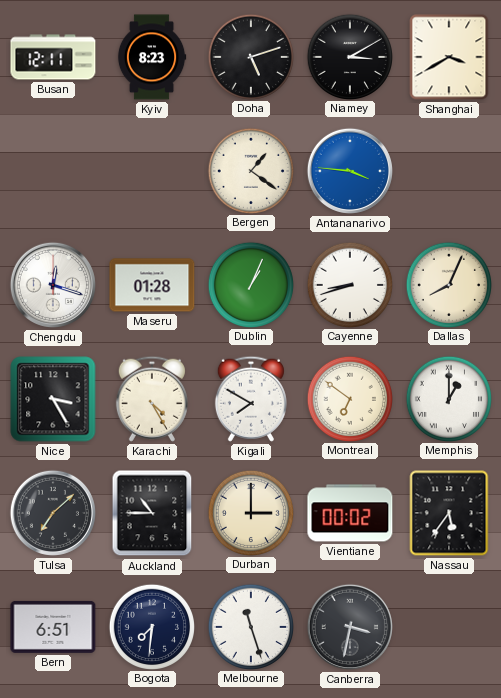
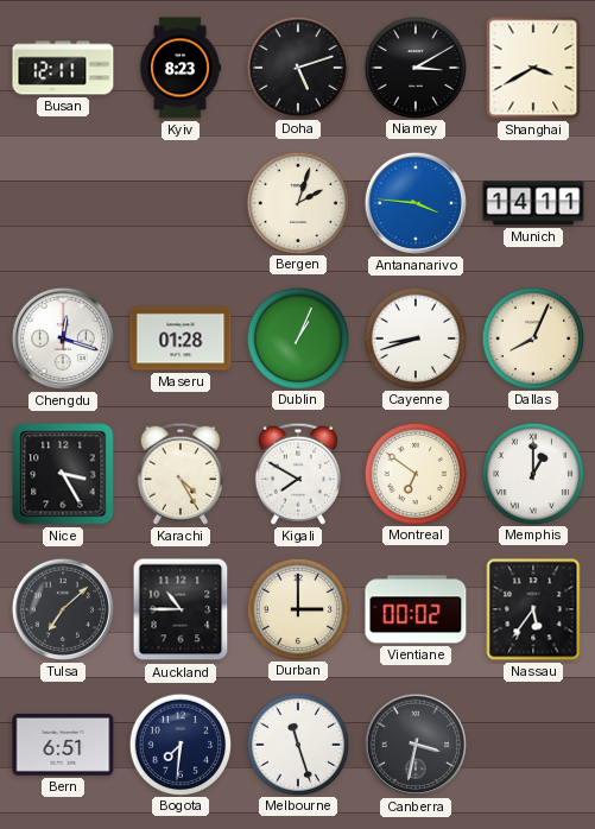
Bergen: 1:21 -> 2:03
Munich: none -> 14:11
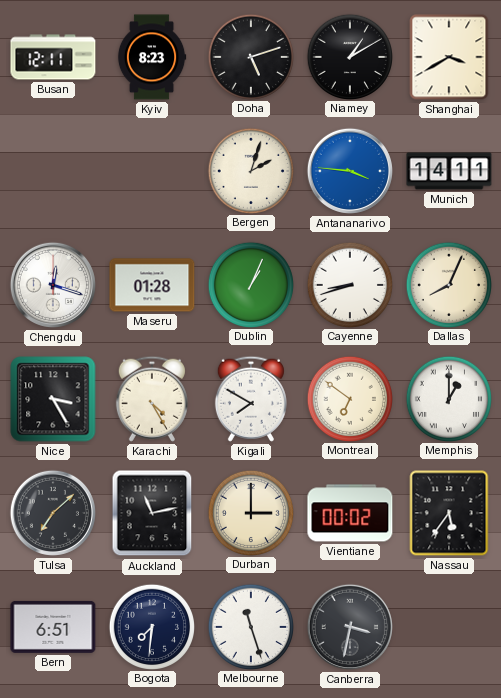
Niamey: 3:10 -> 1:10
Auckland: 10:45 -> 11:13
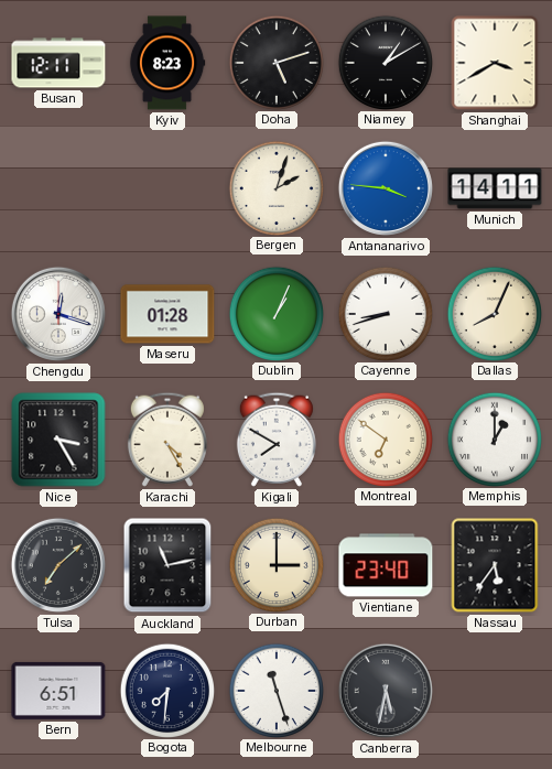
Vientiane: 00:02 -> 23:40
Canberra: 3:32 -> 5:32
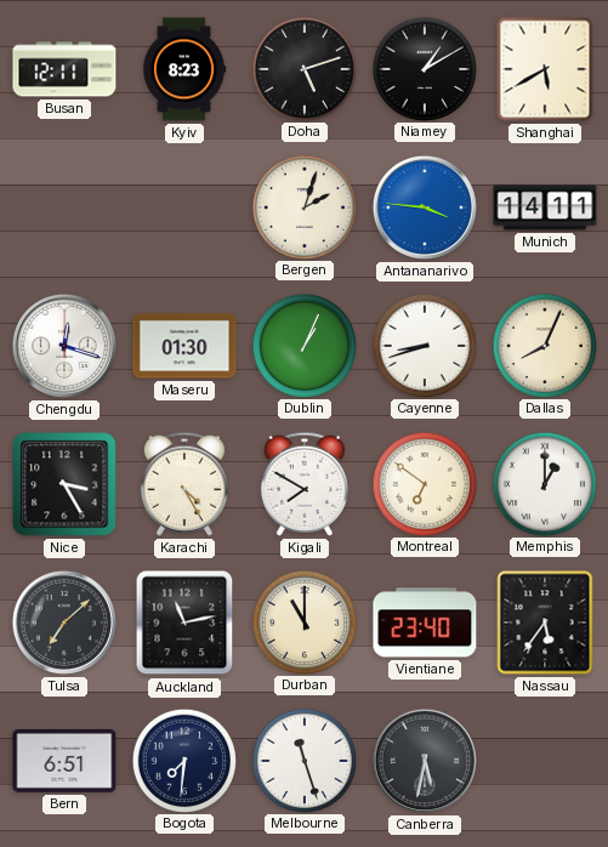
Shanghai: 3:40 -> 5:40
Maseru: 01:28 -> 01:30
Durban: 3:00 -> 11:00
